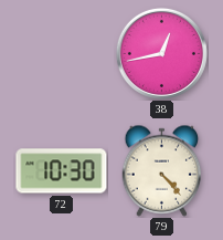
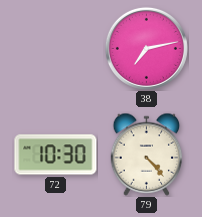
38: 12:43 -> 7:13
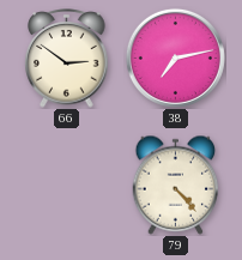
66: none -> 2:51
72: 10:30 -> none
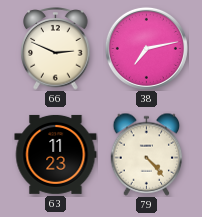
66: 2:51 -> 2:49
63: none -> 11:23
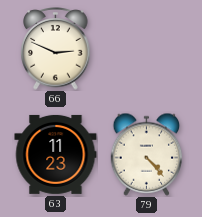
38: 7:13 -> none
